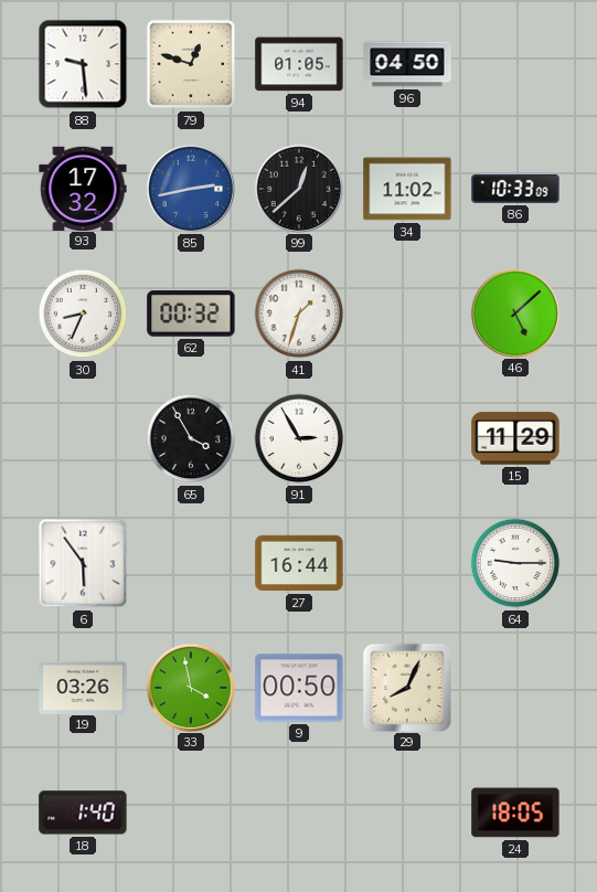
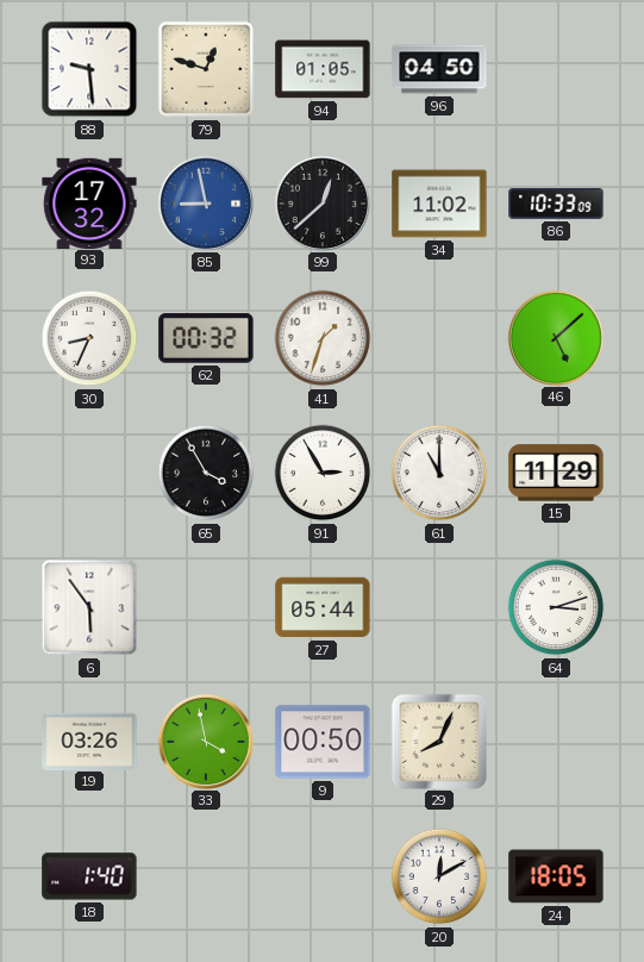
85: 2:43 -> 8:58
61: none -> 11:00
27: 16:44 -> 05:44
64: 9:15 -> 3:12
20: none -> 12:10
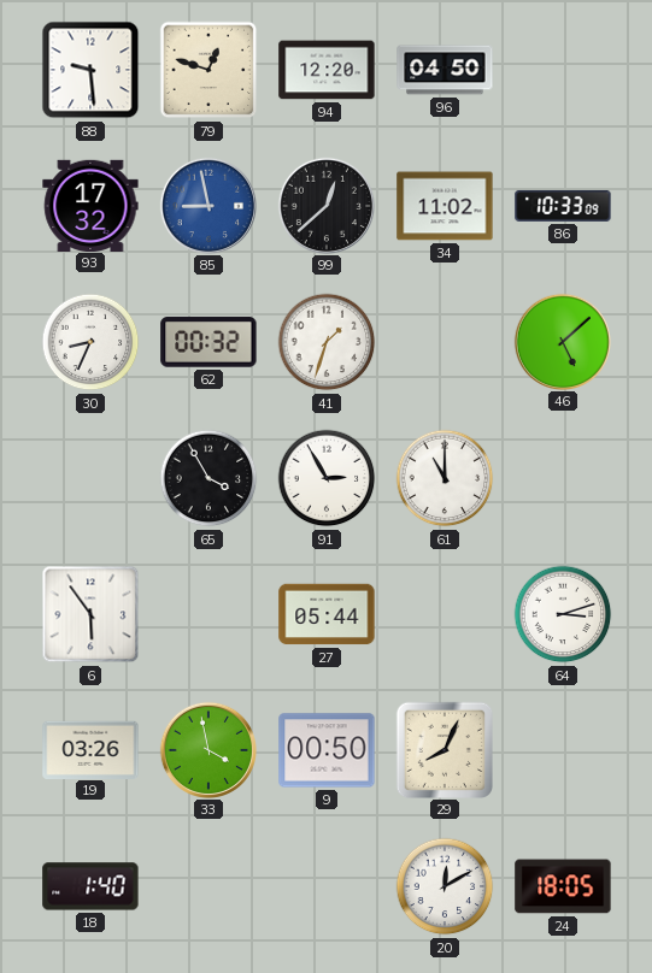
94: 01:05 -> 12:20
15: 11:29 -> none
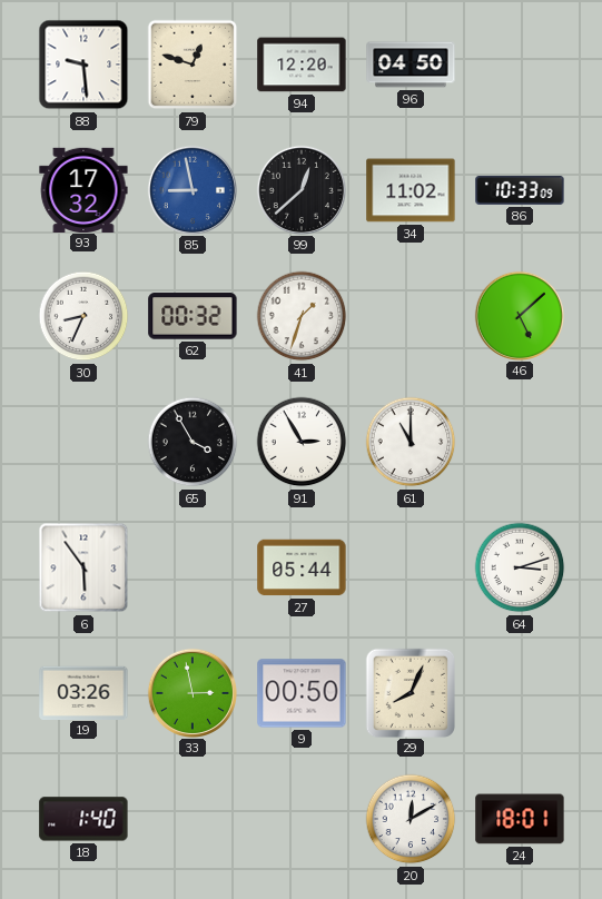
33: 3:58 -> 2:58
24: 18:05 -> 18:01
